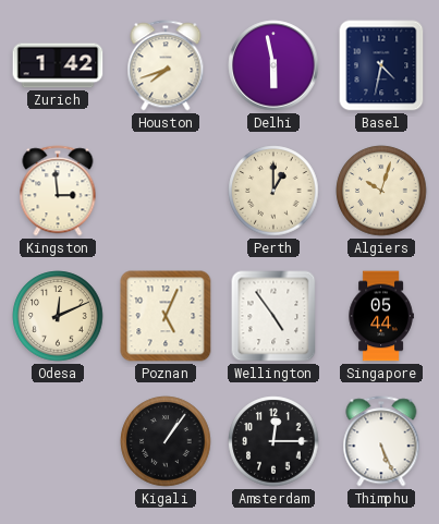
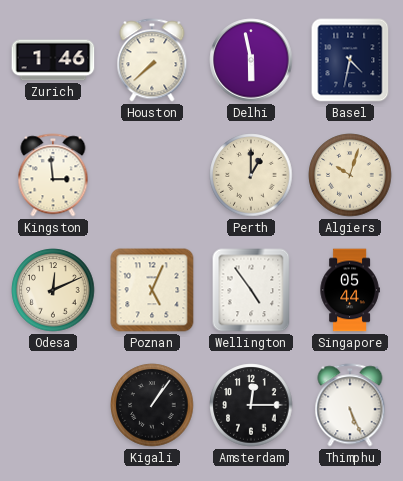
Zurich: 1:42 -> 1:46
Houston: 7:42 -> 7:38
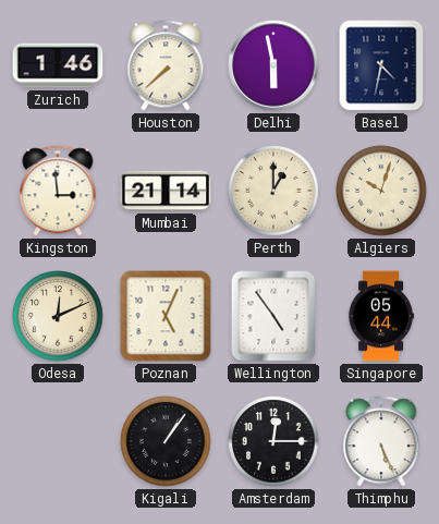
Mumbai: none -> 21:14
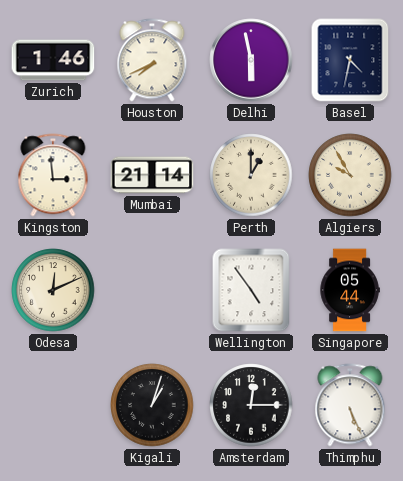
Houston: 7:38 -> 7:41
Algiers: 10:03 -> 9:55
Poznan: 5:04 -> none
Kigali: 1:06 -> 1:03
